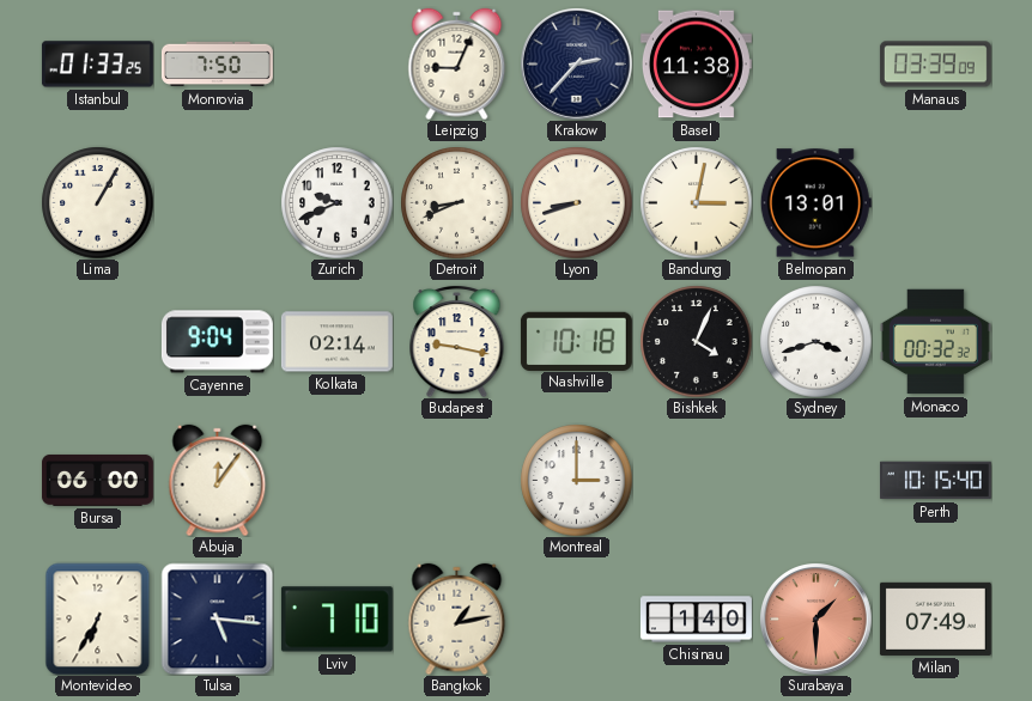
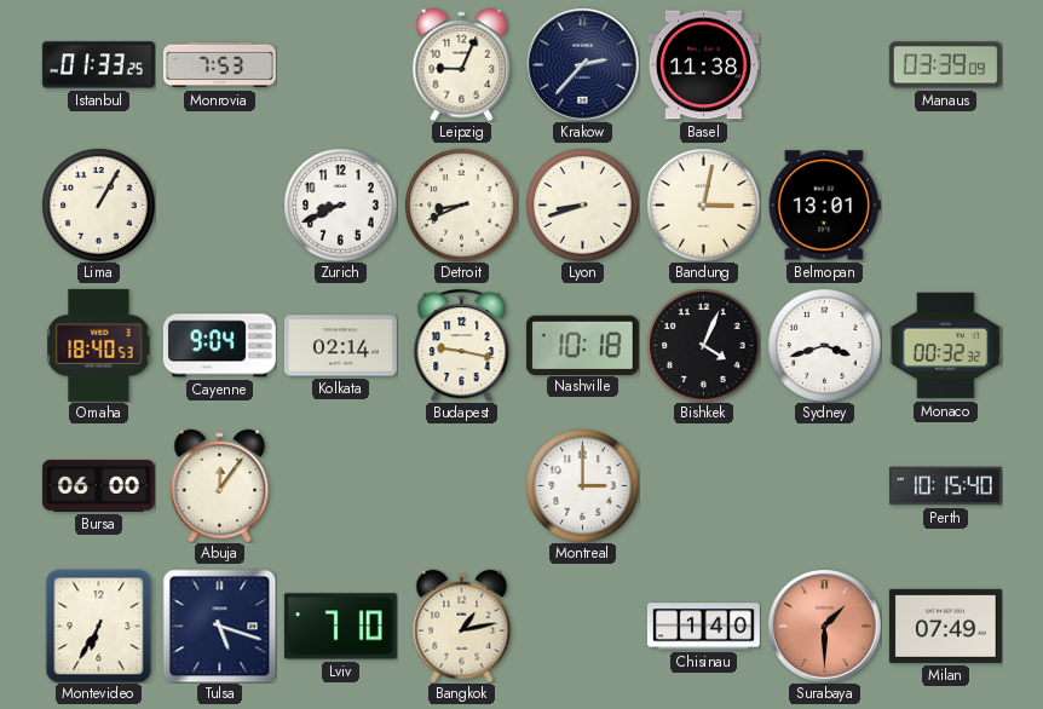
Monrovia: 7:50 -> 7:53
Zurich: 9:41 -> 8:41
Omaha: none -> 18:40
Tulsa: 5:16 -> 5:18
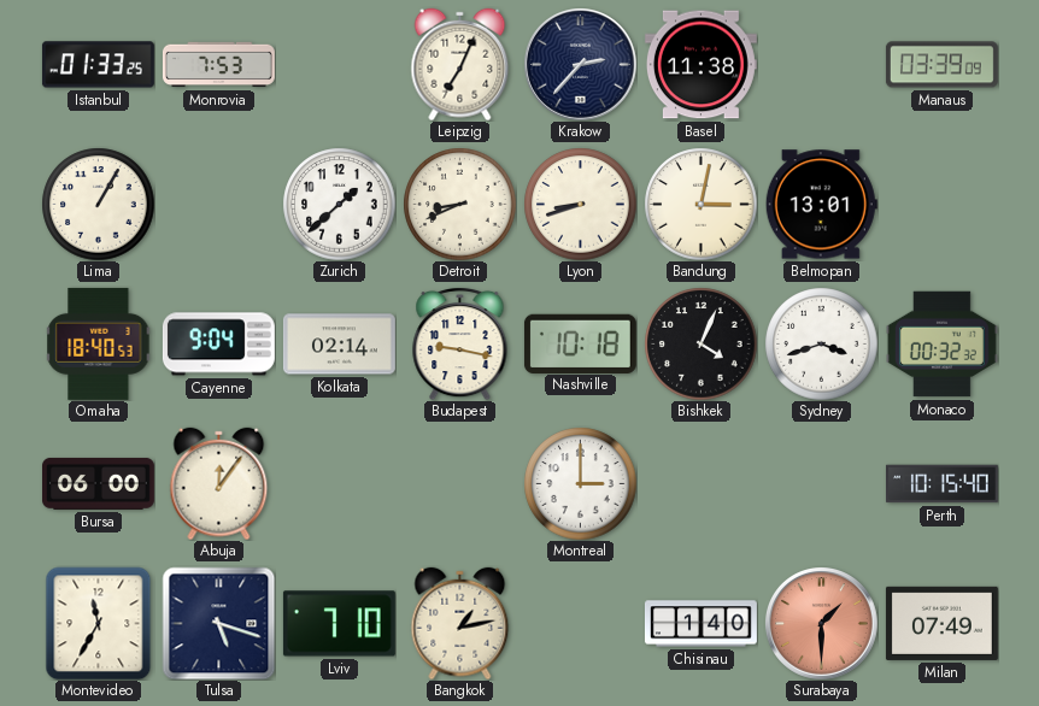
Leipzig: 9:04 -> 7:04
Zurich: 8:41 -> 1:38
Montevideo: 6:35 -> 11:35
